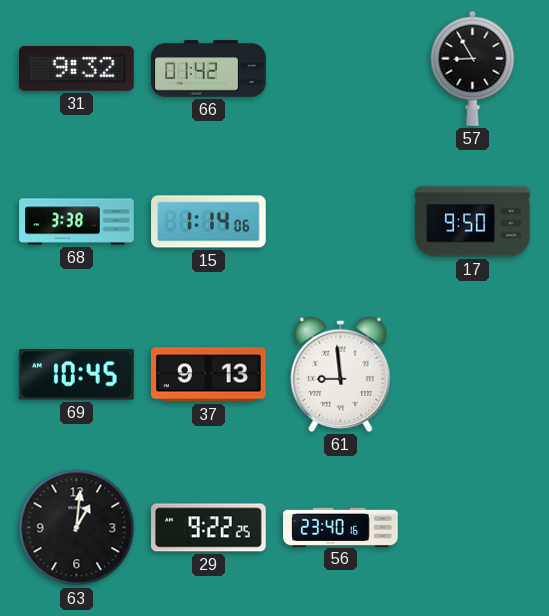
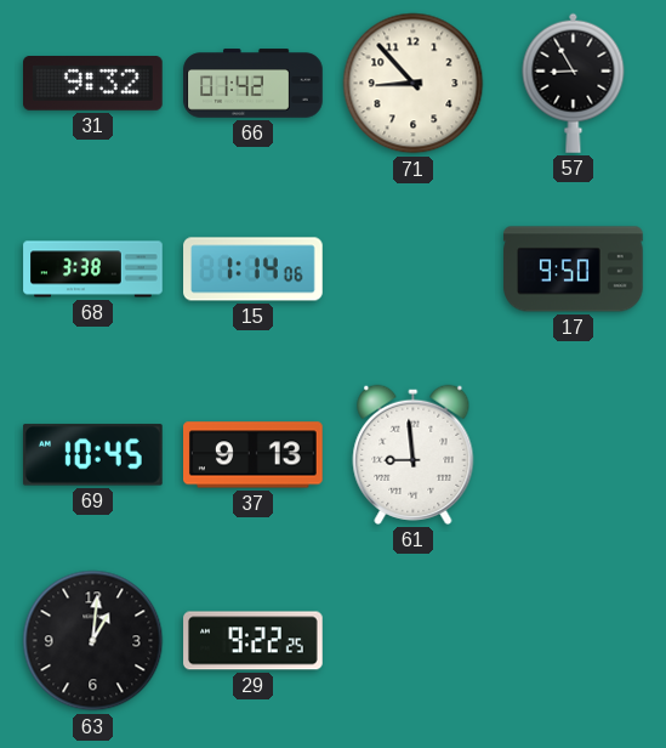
71: none -> 8:53
56: 23:40 -> none
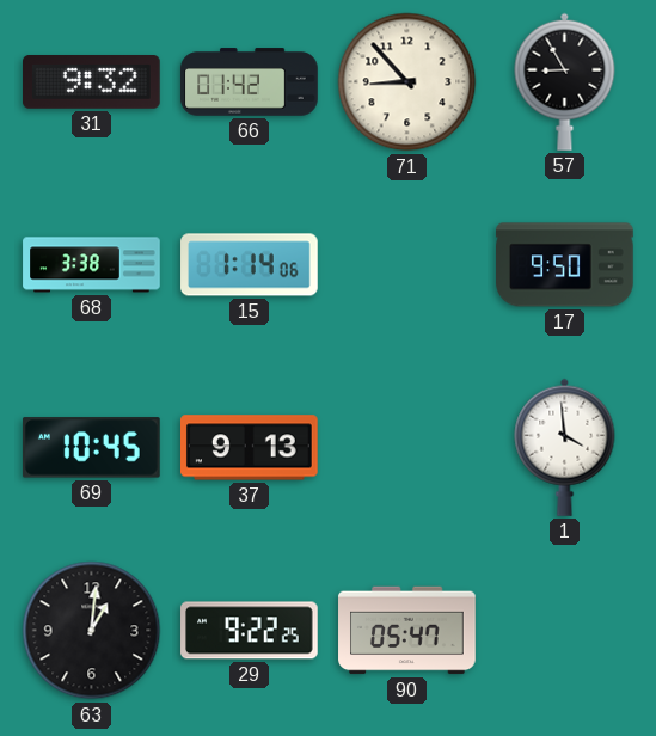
61: 8:59 -> none
1: none -> 3:59
90: none -> 05:47
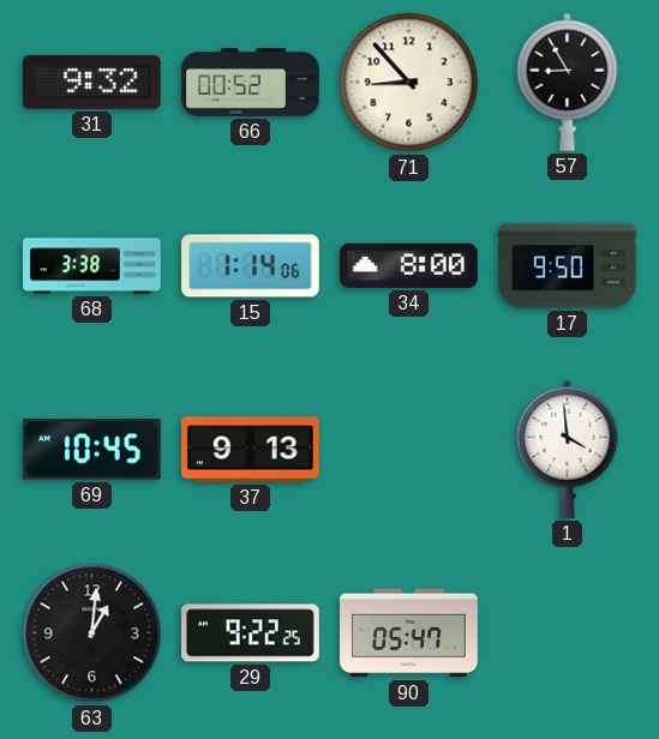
66: 01:42 -> 00:52
34: none -> 8:00
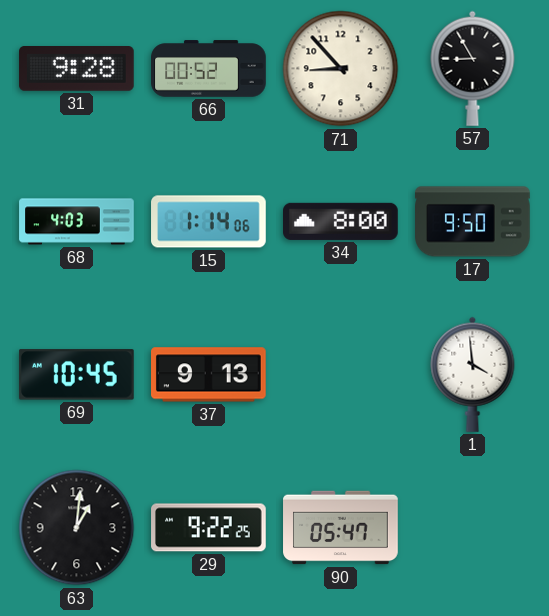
31: 9:32 -> 9:28
68: 3:38 -> 4:03
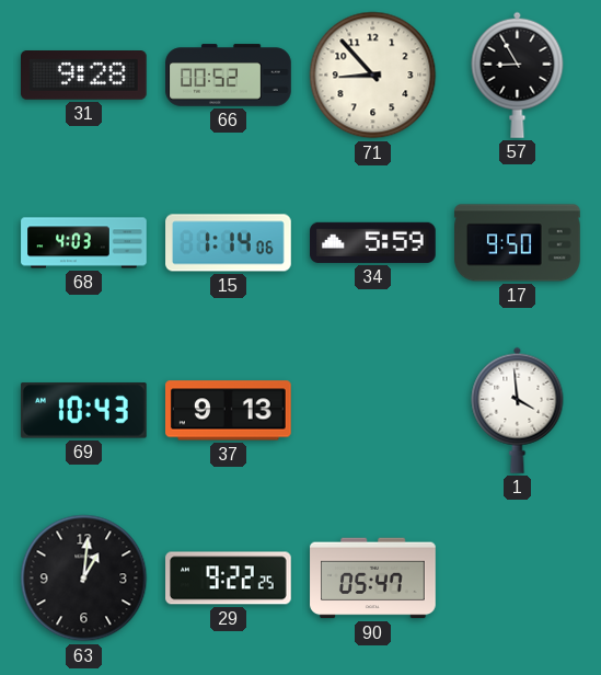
34: 8:00 -> 5:59
69: 10:45 -> 10:43
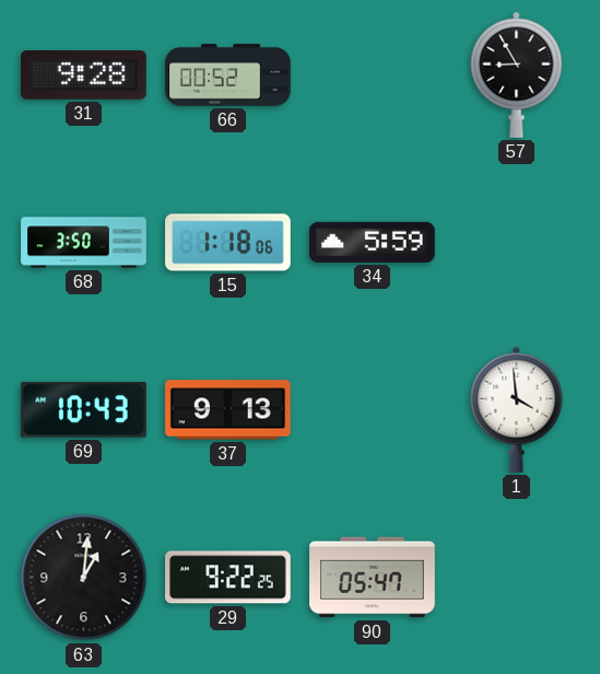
71: 8:53 -> none
68: 4:03 -> 3:50
15: 1:14 -> 1:18
17: 9:50 -> none
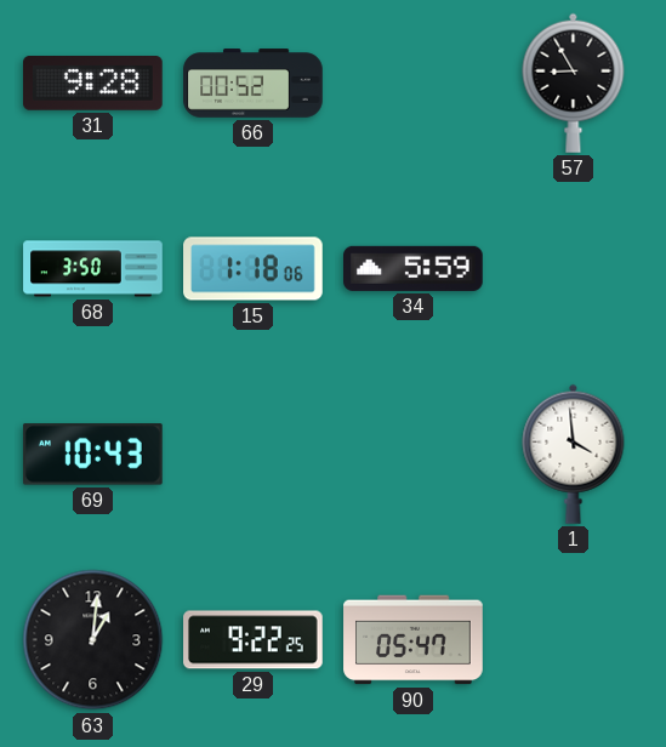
37: 9:13 -> none
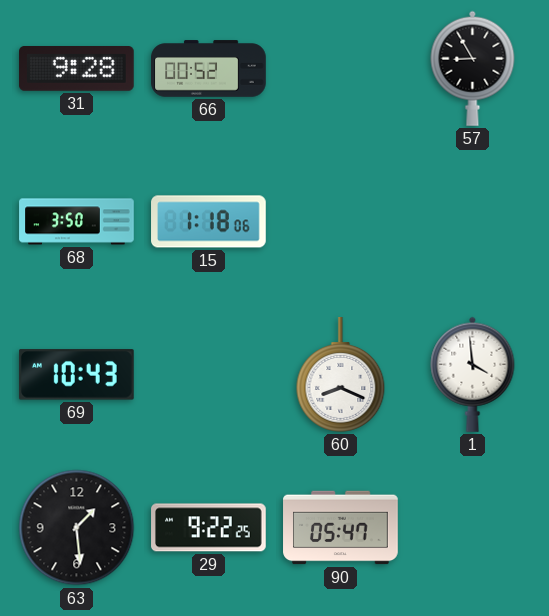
34: 5:59 -> none
60: none -> 8:19
63: 1:01 -> 1:29
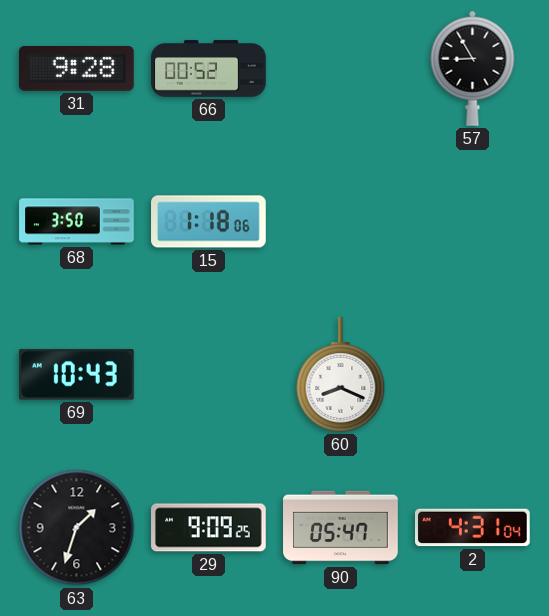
1: 3:59 -> none
63: 1:29 -> 1:33
29: 9:22 -> 9:09
2: none -> 4:31
